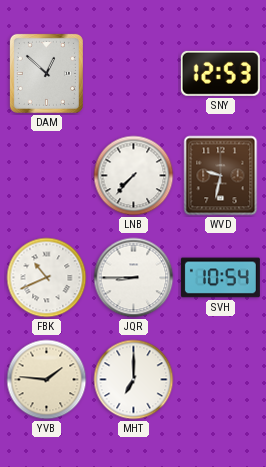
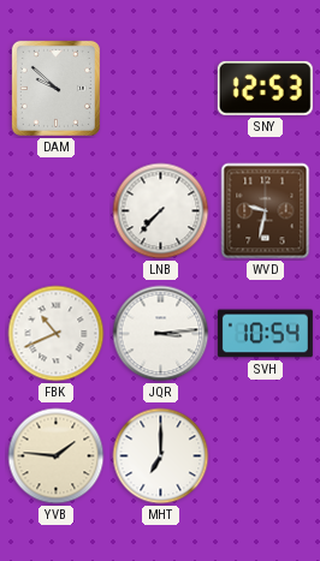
DAM: 12:52 -> 9:52
JQR: 8:45 -> 3:14
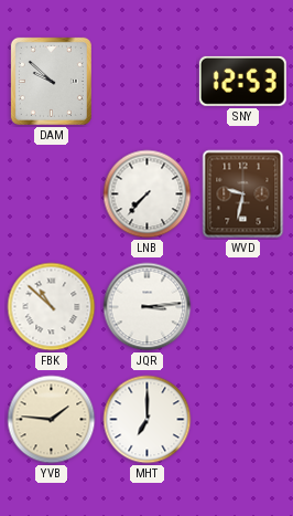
FBK: 10:41 -> 10:52
SVH: 10:54 -> none
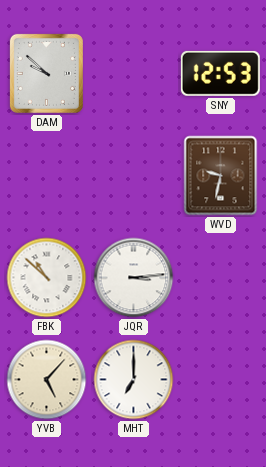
LNB: 7:37 -> none
YVB: 1:46 -> 5:07
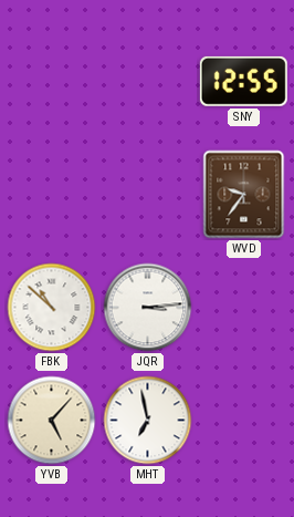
DAM: 9:52 -> none
SNY: 12:53 -> 12:55
WVD: 9:32 -> 9:36
MHT: 7:00 -> 6:58
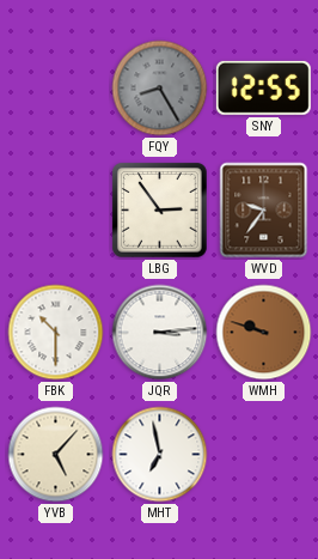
FQY: none -> 8:25
LBG: none -> 2:54
FBK: 10:52 -> 10:30
WMH: none -> 9:48
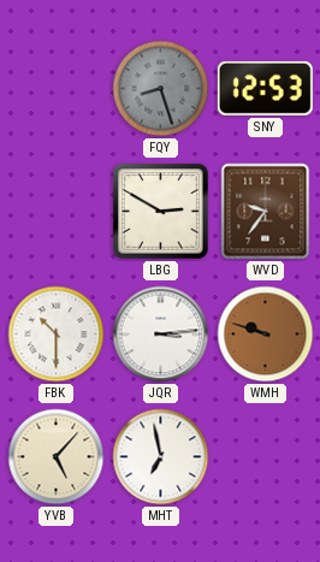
FQY: 8:25 -> 8:27
SNY: 12:55 -> 12:53
LBG: 2:54 -> 2:50
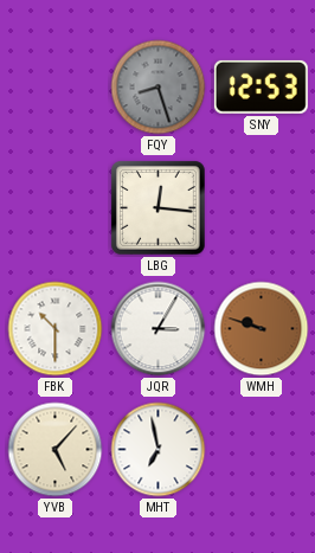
LBG: 2:50 -> 12:16
WVD: 9:36 -> none
JQR: 3:14 -> 3:05
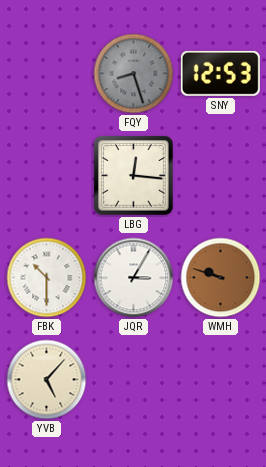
MHT: 6:58 -> none
